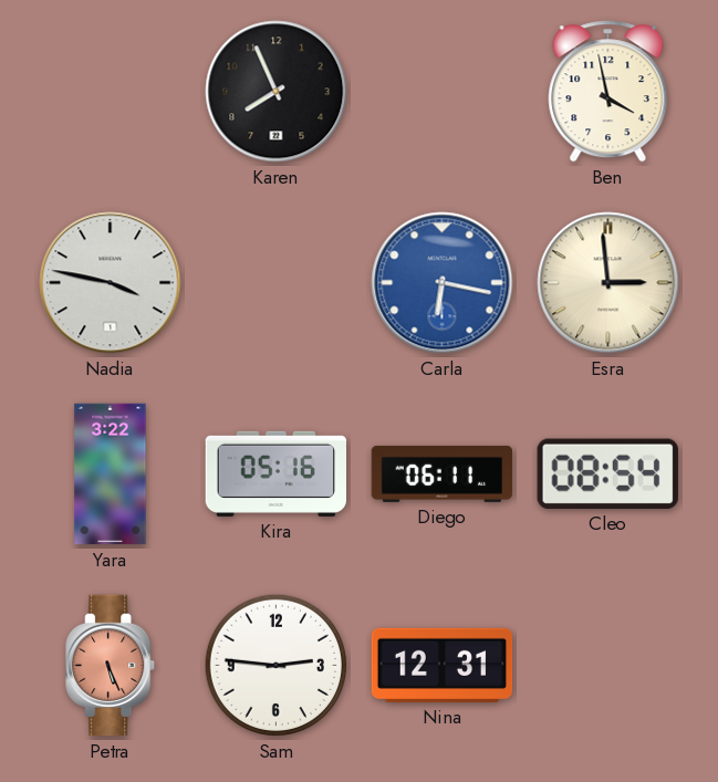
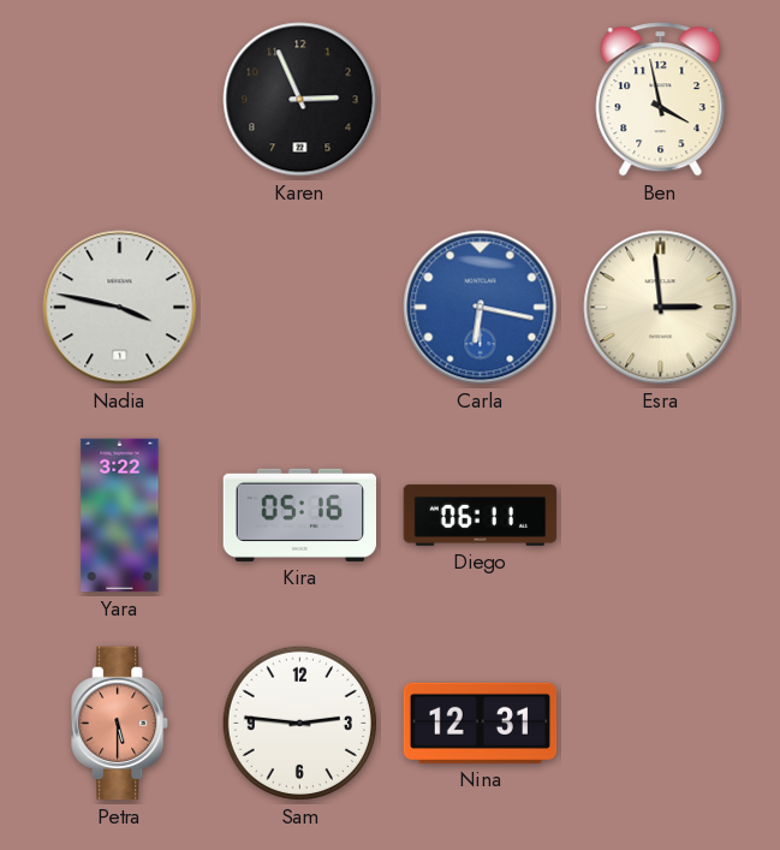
Karen: 7:56 -> 2:56
Cleo: 08:54 -> none
Petra: 5:26 -> 5:30
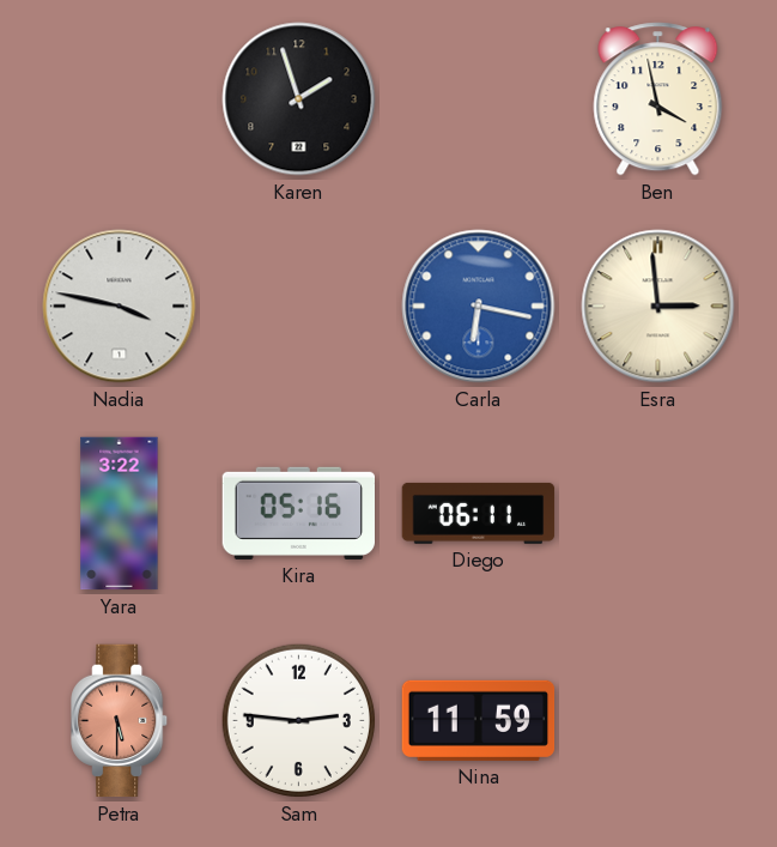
Karen: 2:56 -> 1:57
Nina: 12:31 -> 11:59
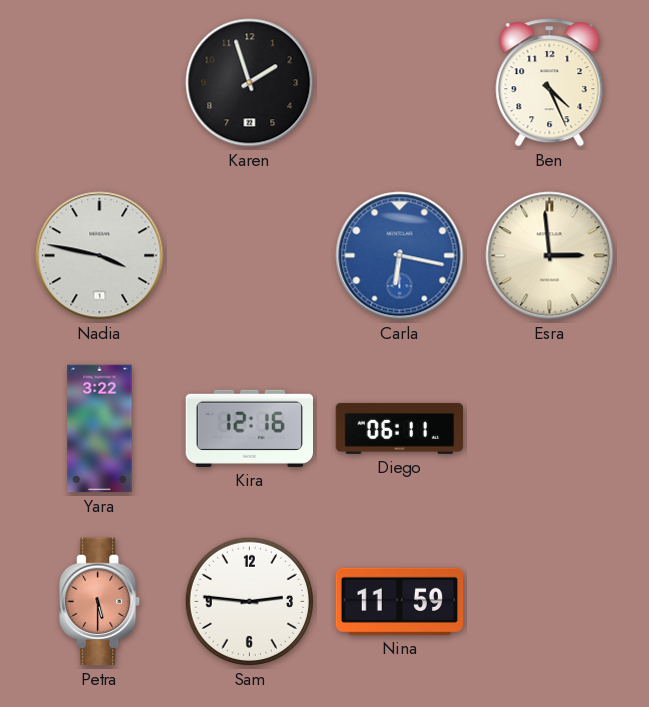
Ben: 3:58 -> 4:26
Kira: 05:16 -> 12:16
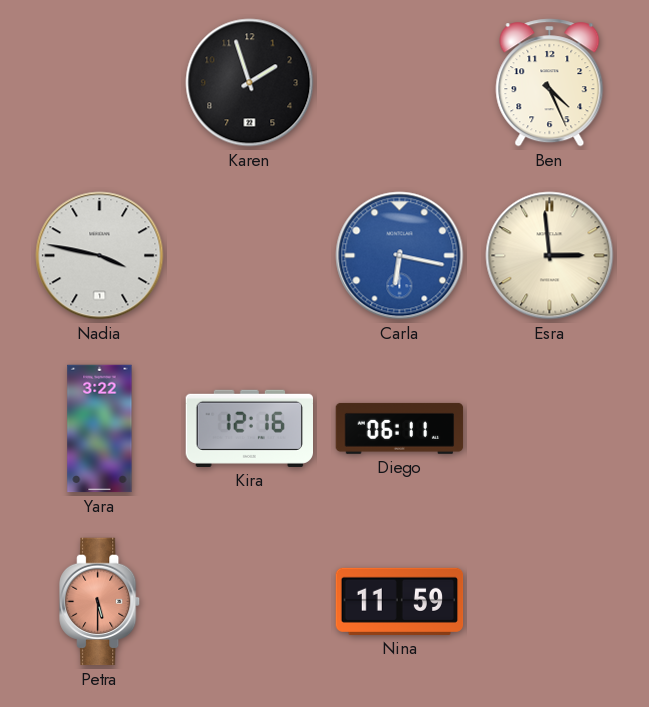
Sam: 2:46 -> none
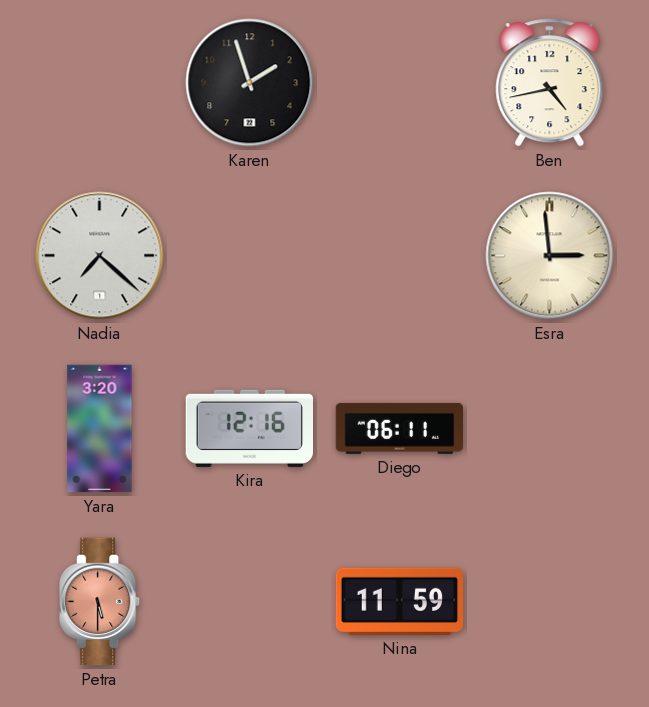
Ben: 4:26 -> 4:43
Nadia: 3:47 -> 7:22
Carla: 6:17 -> none
Yara: 3:22 -> 3:20
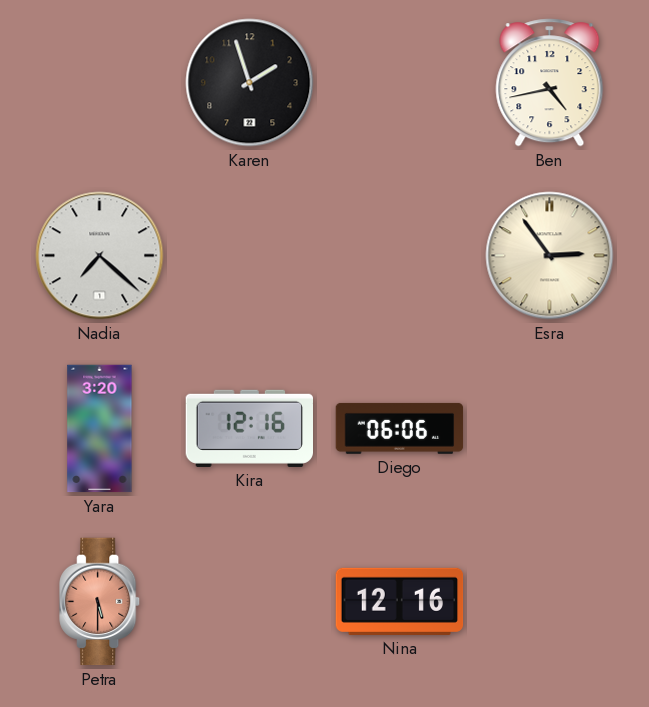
Esra: 2:59 -> 2:54
Diego: 06:11 -> 06:06
Nina: 11:59 -> 12:16
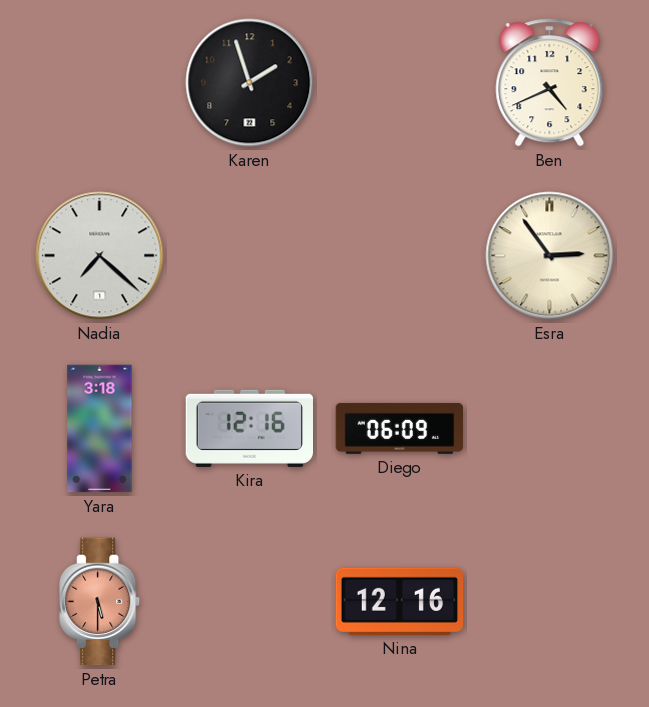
Ben: 4:43 -> 4:41
Yara: 3:20 -> 3:18
Diego: 06:06 -> 06:09
